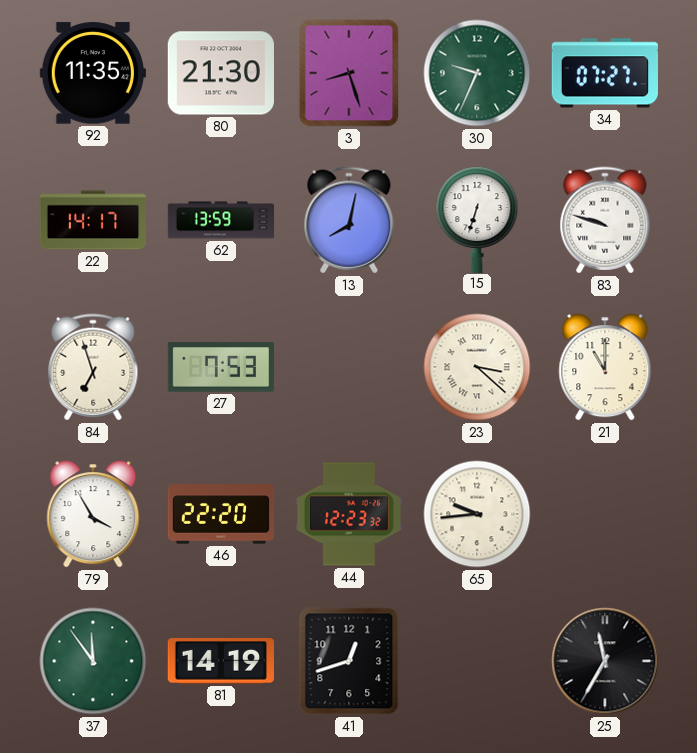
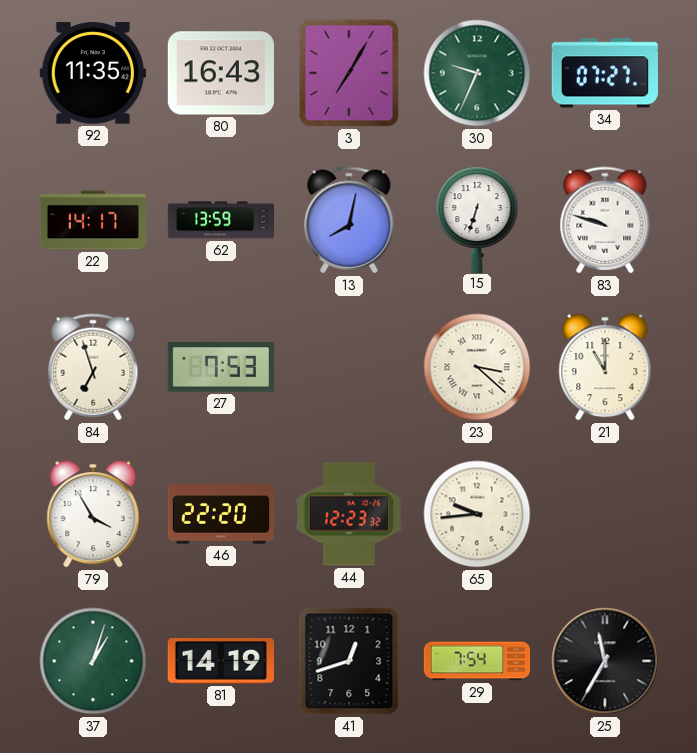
80: 21:30 -> 16:43
3: 8:27 -> 7:05
37: 11:54 -> 1:03
29: none -> 7:54
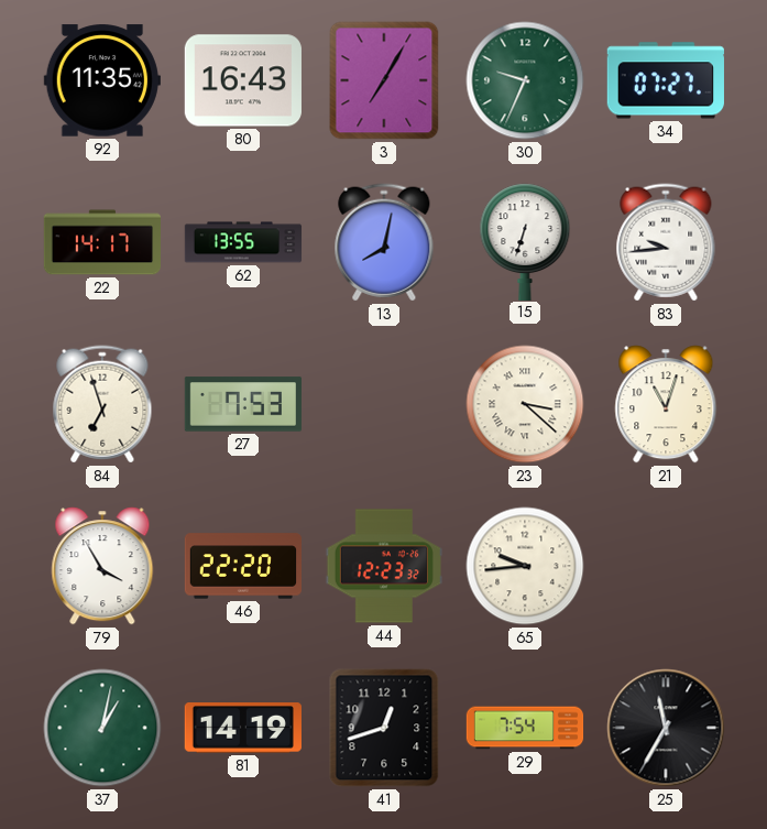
62: 13:59 -> 13:55
83: 9:48 -> 9:44
21: 11:00 -> 11:03
37: 1:03 -> 1:02
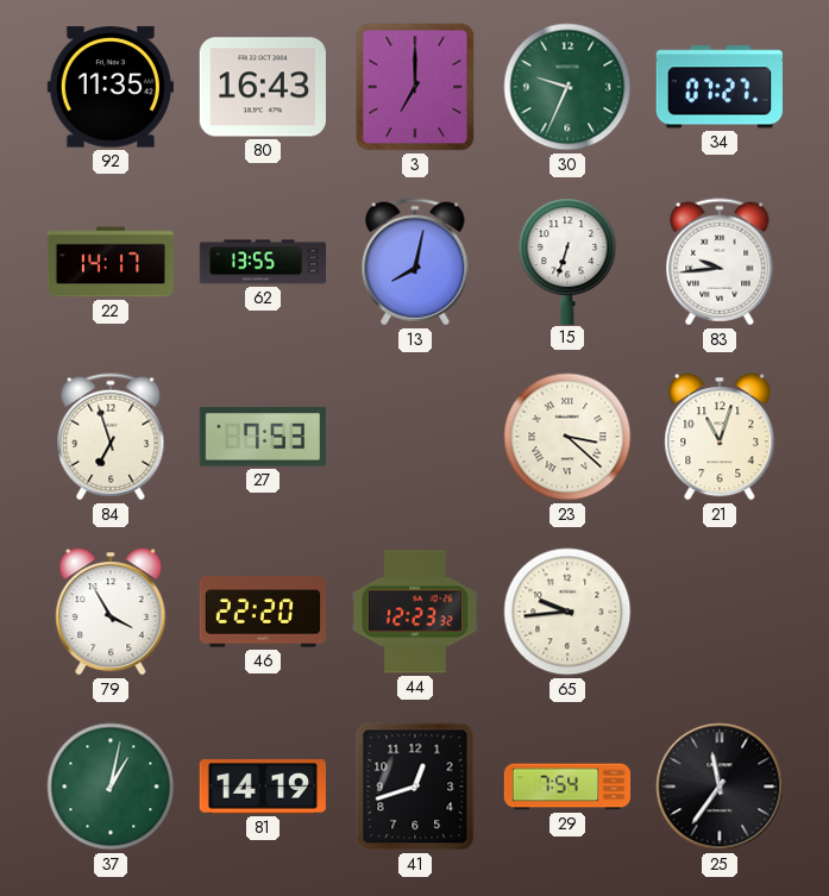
3: 7:05 -> 7:00
25: 11:35 -> 11:36
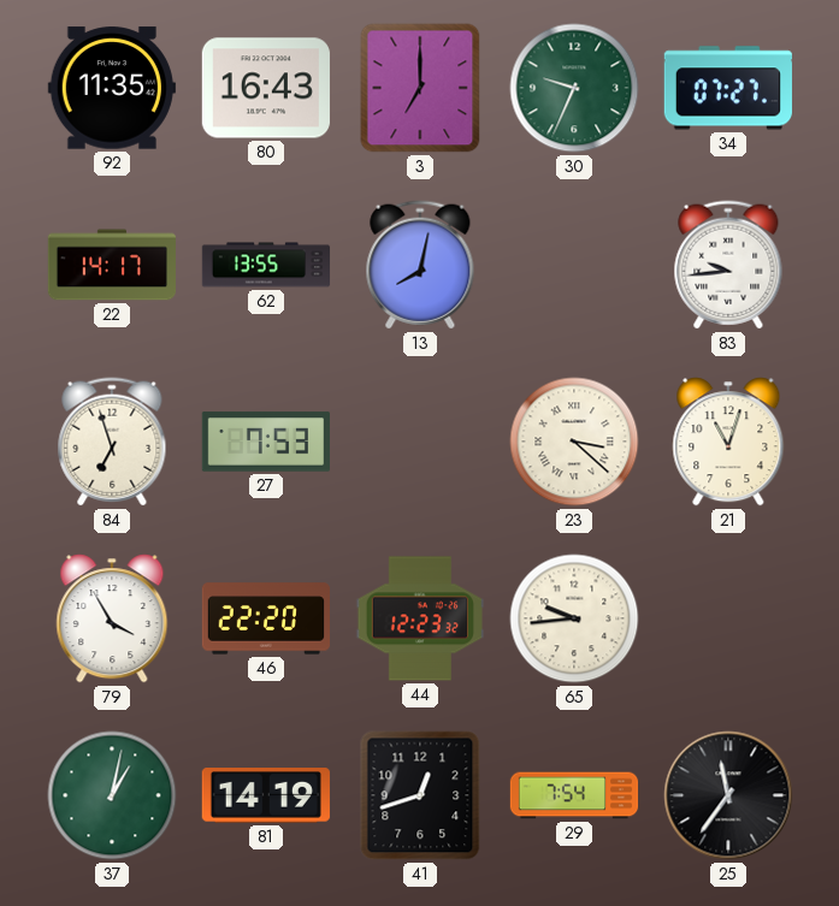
15: 6:33 -> none
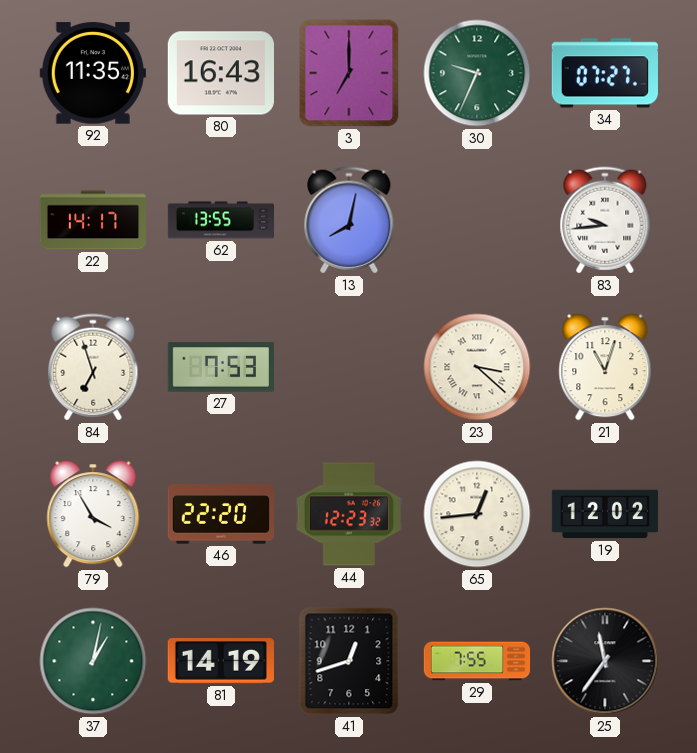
65: 9:44 -> 12:44
19: none -> 12:02
29: 7:54 -> 7:55
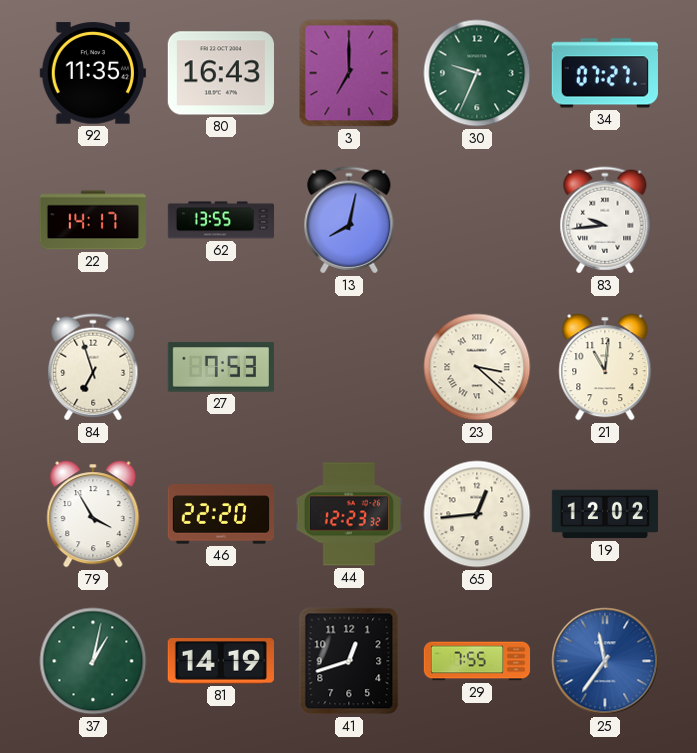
21: 11:03 -> 11:01
25 dial: black -> blue
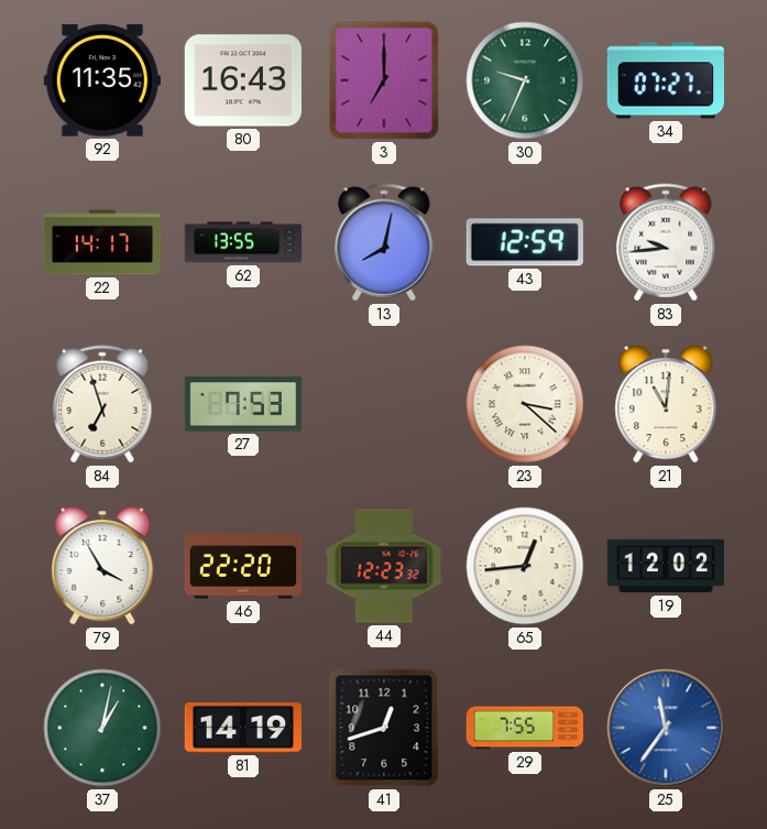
43: none -> 12:59
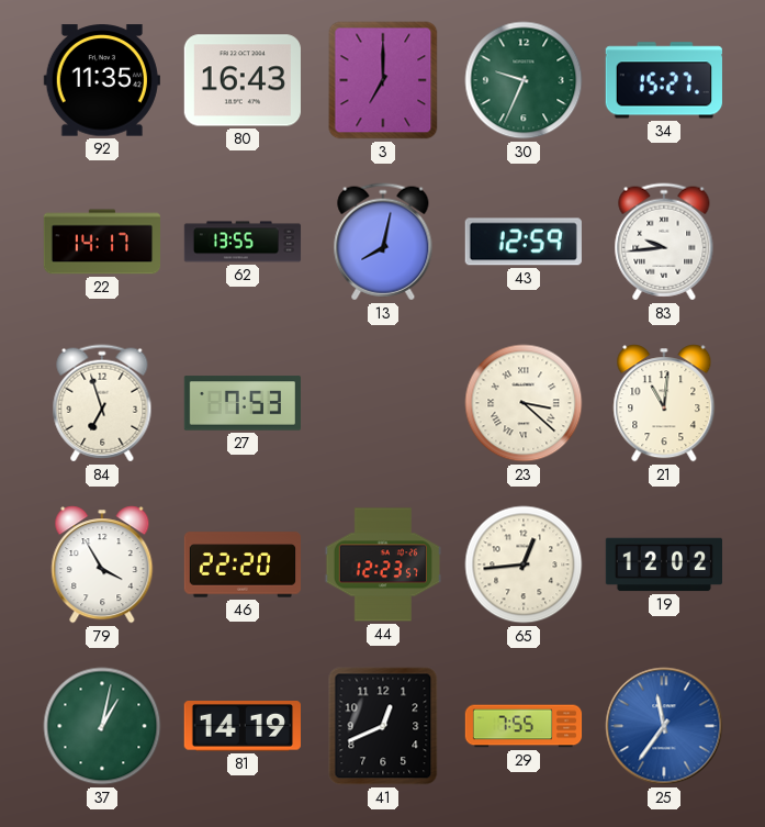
34: 07:27 -> 15:27
44: 12:23:32 -> 12:23:57
41: 12:42 -> 12:41
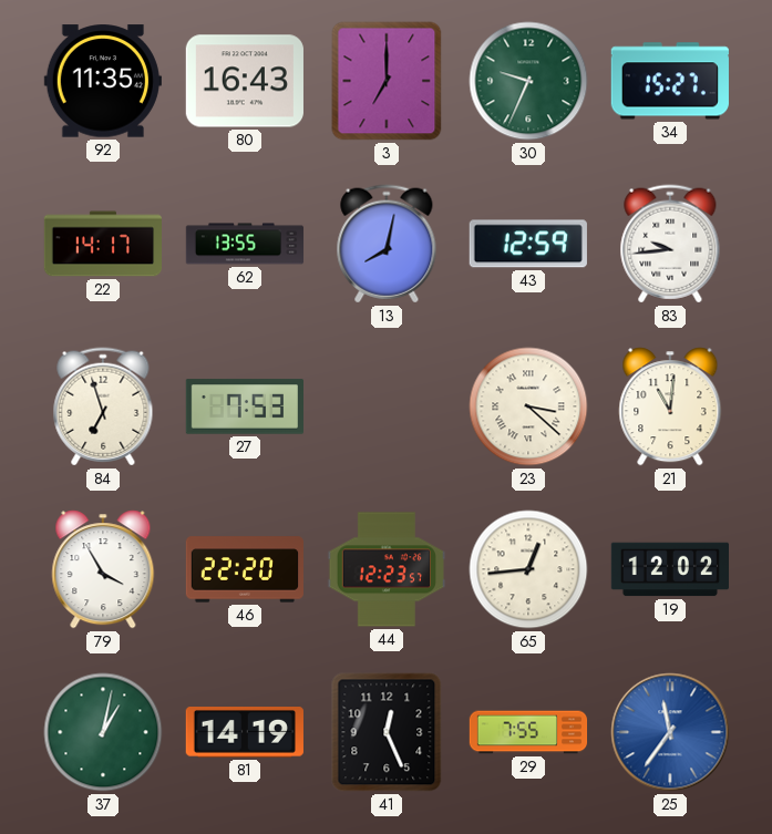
41: 12:41 -> 12:26
